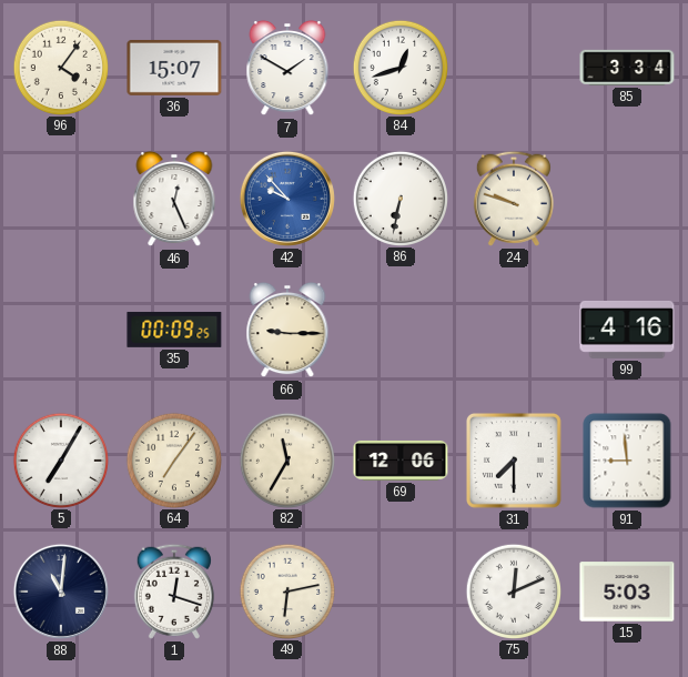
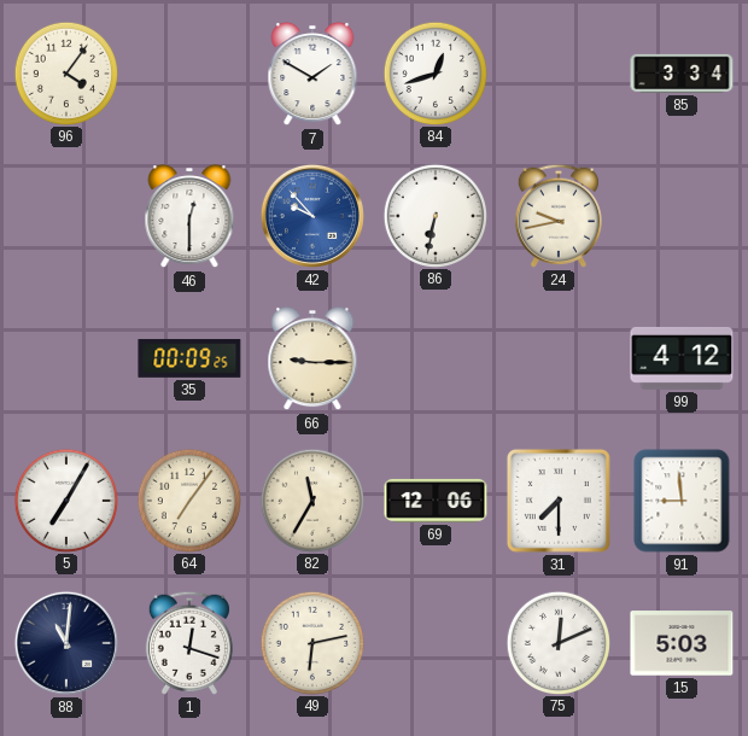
36: 15:07 -> none
46: 12:26 -> 12:30
24: 9:48 -> 9:43
99: 4:16 -> 4:12
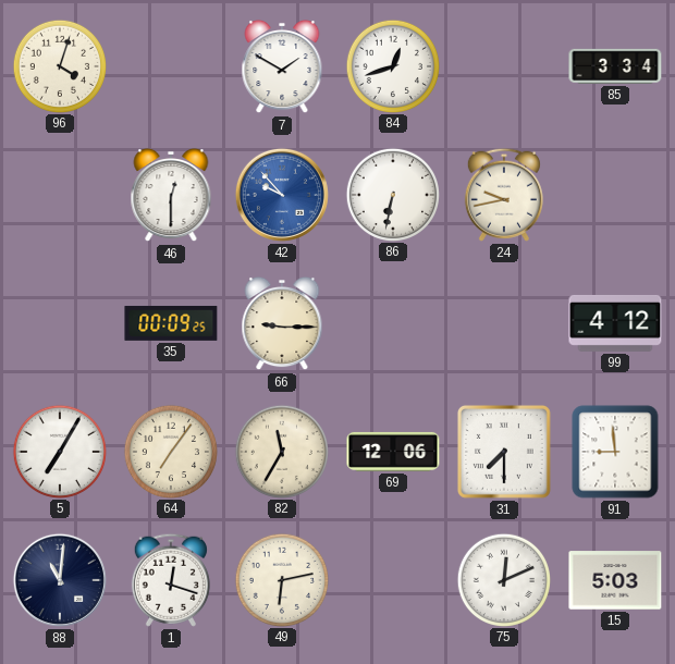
96: 4:06 -> 4:03
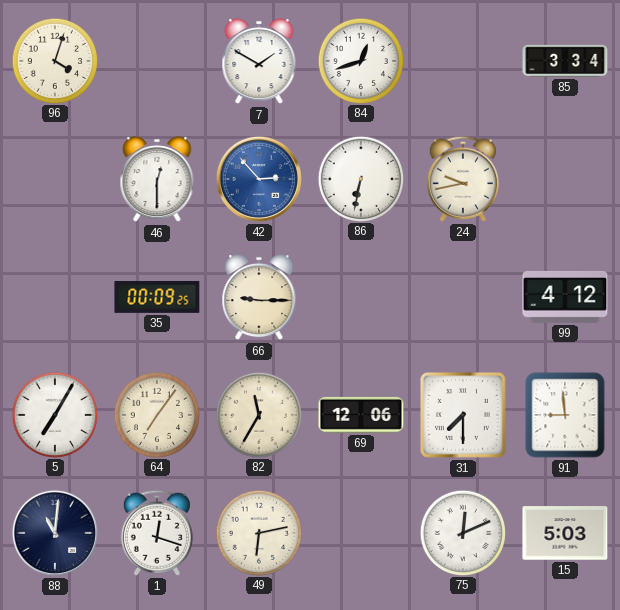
42: 9:53 -> 2:53
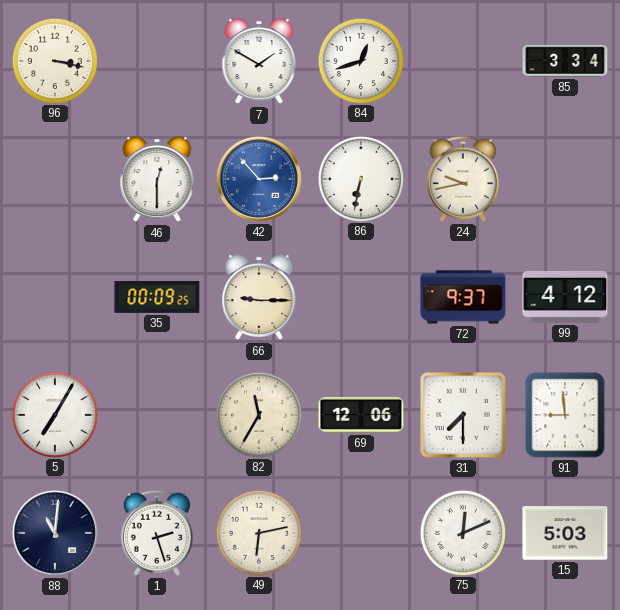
96: 4:03 -> 3:17
72: none -> 9:37
64: 7:06 -> none
1: 12:18 -> 2:27
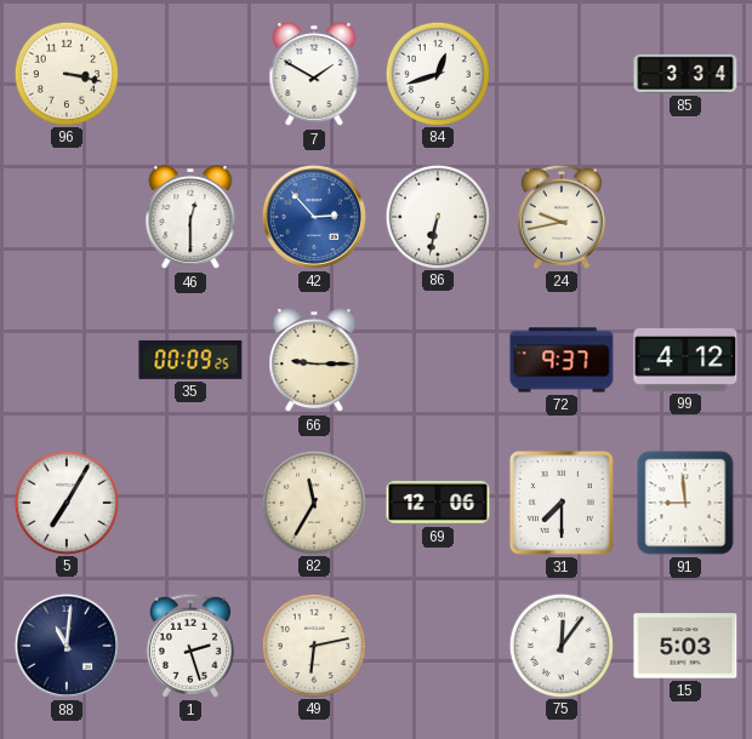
75: 12:11 -> 12:06
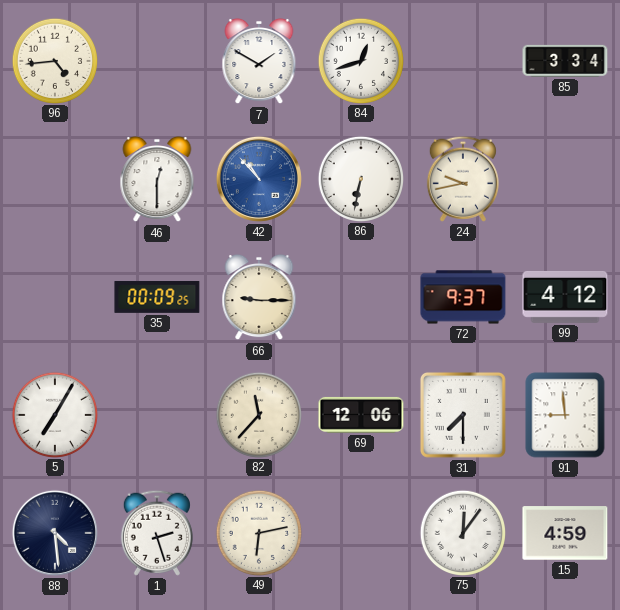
96: 3:17 -> 4:44
42: 2:53 -> 10:53
82: 11:35 -> 11:37
88: 11:01 -> 4:29
15: 5:03 -> 4:59
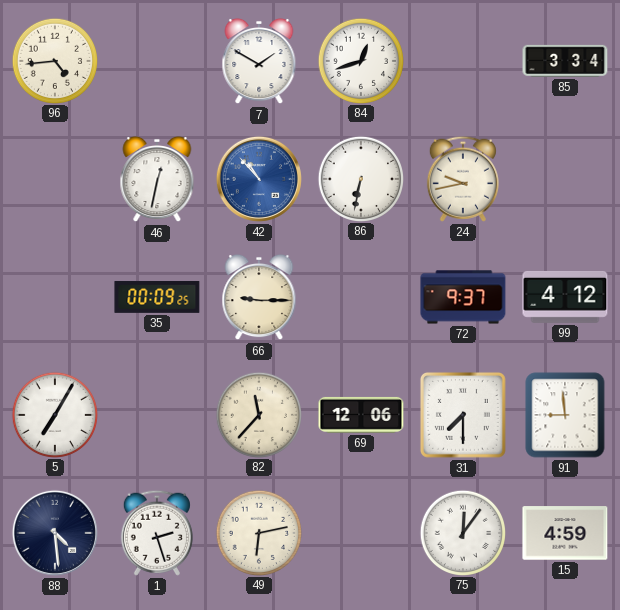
46: 12:30 -> 12:32
